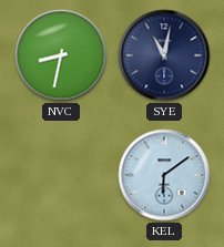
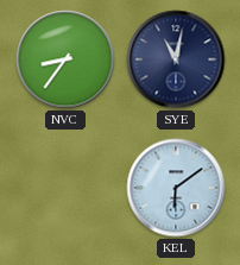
NVC: 8:32 -> 8:36
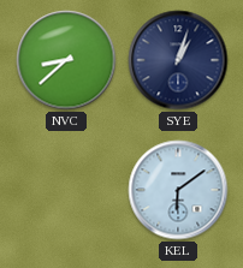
NVC: 8:36 -> 8:38
SYE: 11:02 -> 1:03
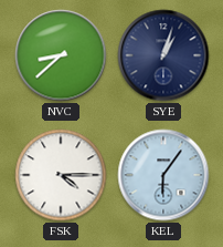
FSK: none -> 4:15
KEL: 6:09 -> 6:06
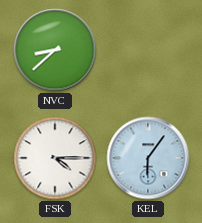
SYE: 1:03 -> none
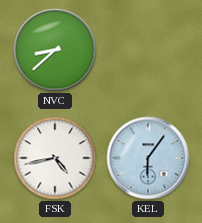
FSK: 4:15 -> 4:43
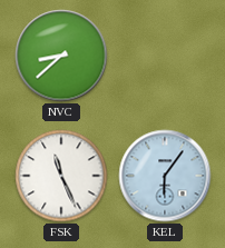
FSK: 4:43 -> 11:26
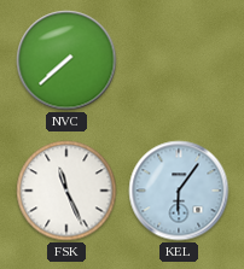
NVC: 8:38 -> 7:38
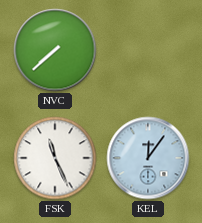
KEL: 6:06 -> 12:06
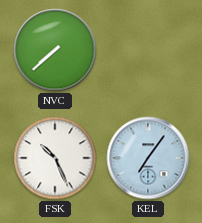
FSK: 11:26 -> 10:26
KEL: 12:06 -> 7:06
